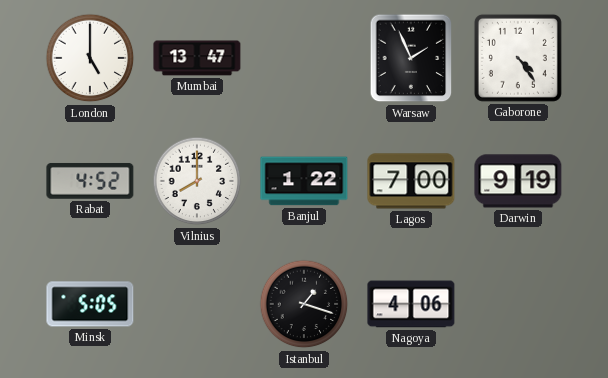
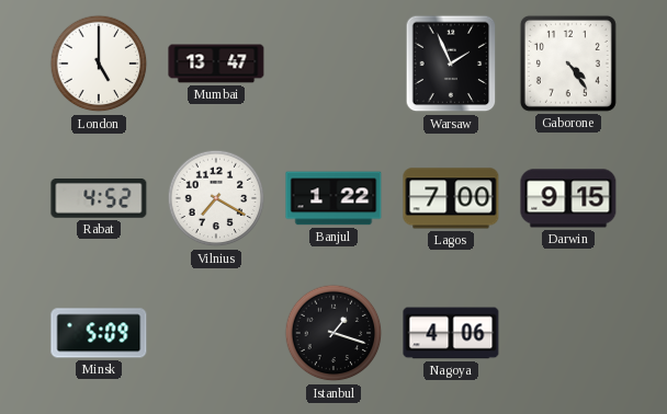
Vilnius: 8:00 -> 7:20
Darwin: 9:19 -> 9:15
Minsk: 5:05 -> 5:09
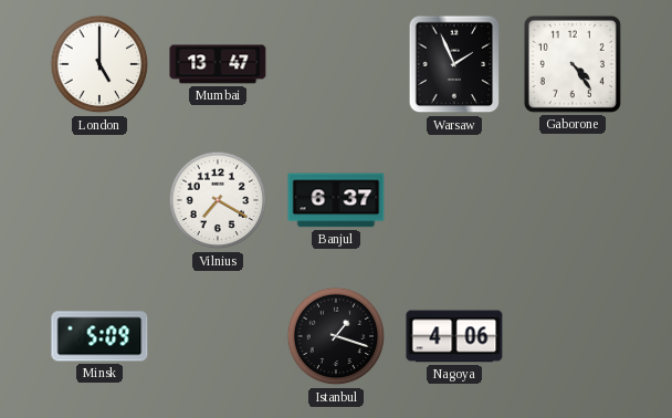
Rabat: 4:52 -> none
Banjul: 1:22 -> 6:37
Lagos: 7:00 -> none
Darwin: 9:15 -> none
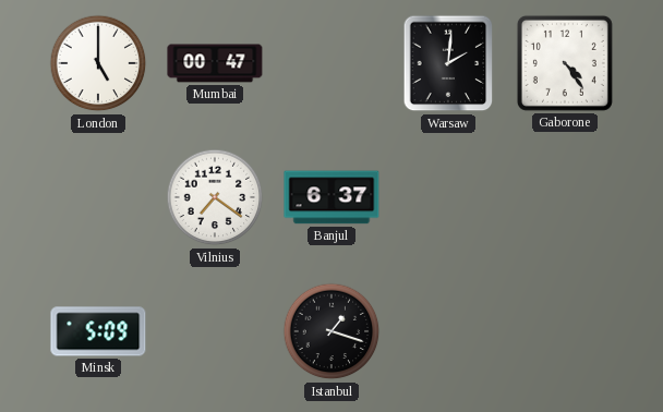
Mumbai: 13:47 -> 00:47
Warsaw: 1:56 -> 2:01
Vilnius: 7:20 -> 7:21
Nagoya: 4:06 -> none
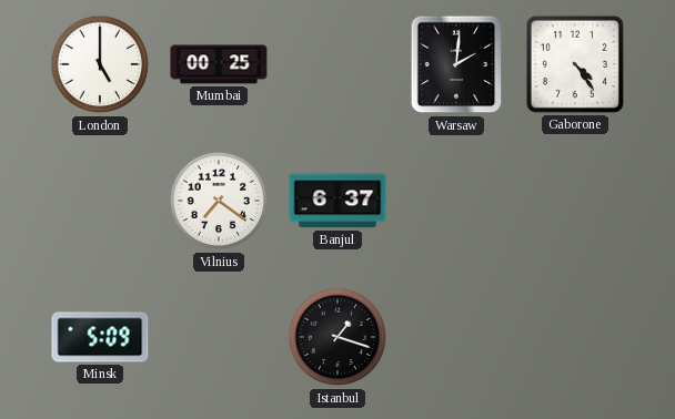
Mumbai: 00:47 -> 00:25
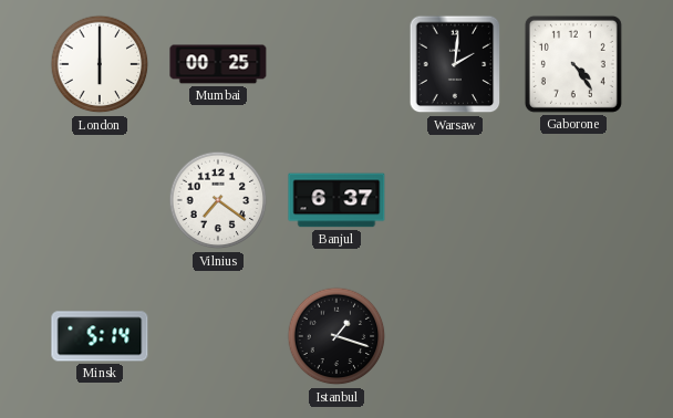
London: 5:00 -> 6:00
Minsk: 5:09 -> 5:14
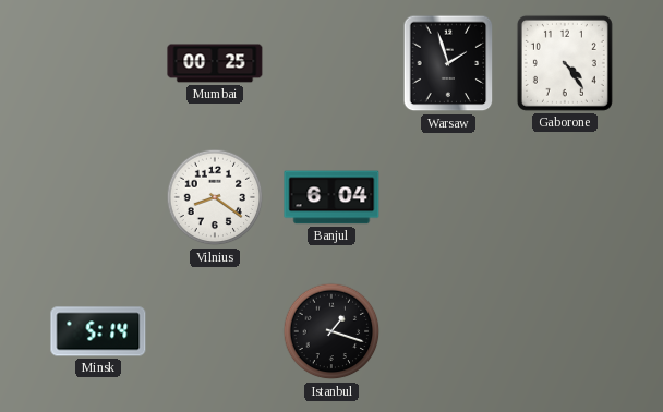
London: 6:00 -> none
Warsaw: 2:01 -> 1:57
Vilnius: 7:21 -> 8:21
Banjul: 6:37 -> 6:04
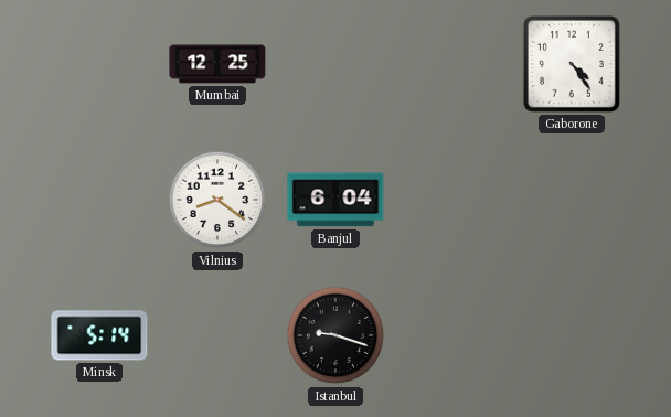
Mumbai: 00:25 -> 12:25
Warsaw: 1:57 -> none
Istanbul: 1:18 -> 9:18
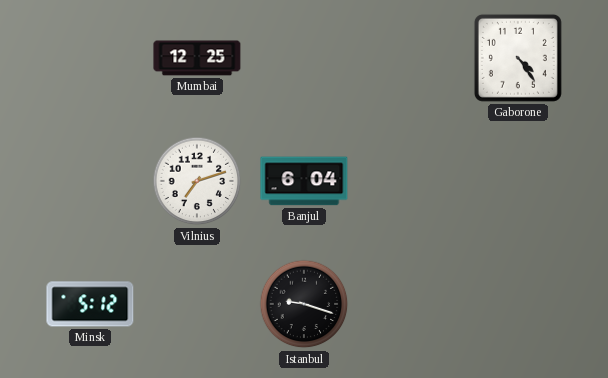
Vilnius: 8:21 -> 7:12
Minsk: 5:14 -> 5:12
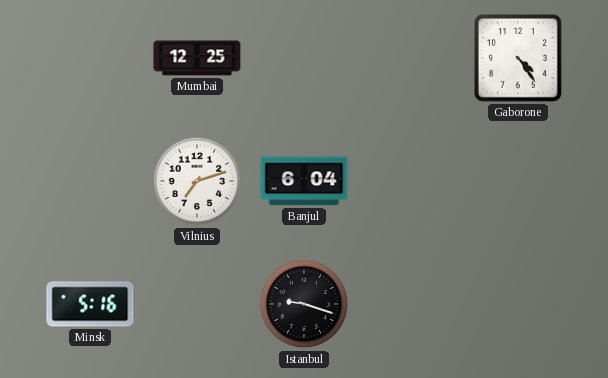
Minsk: 5:12 -> 5:16
